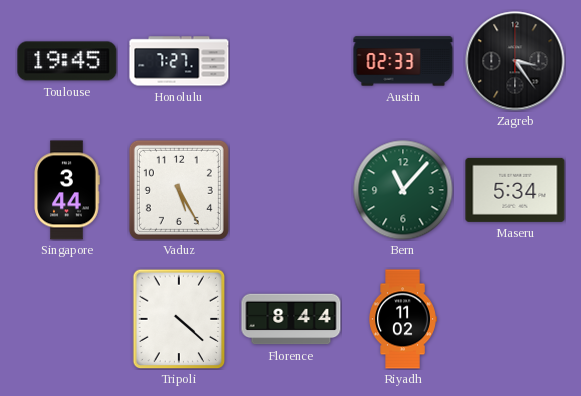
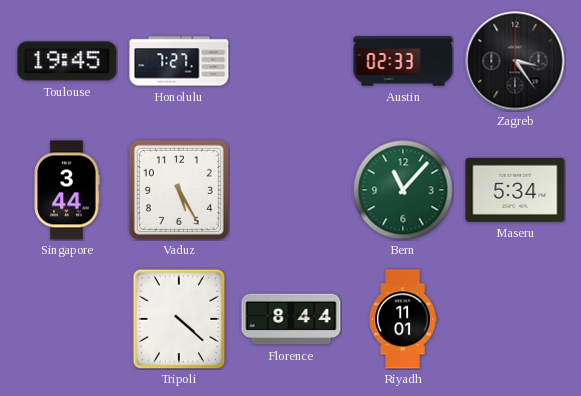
Riyadh: 11:02 -> 11:01
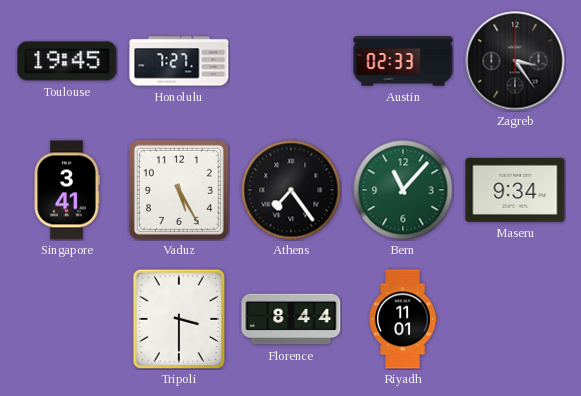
Singapore: 3:44 -> 3:41
Athens: none -> 7:24
Maseru: 5:34 -> 9:34
Tripoli: 4:22 -> 3:30
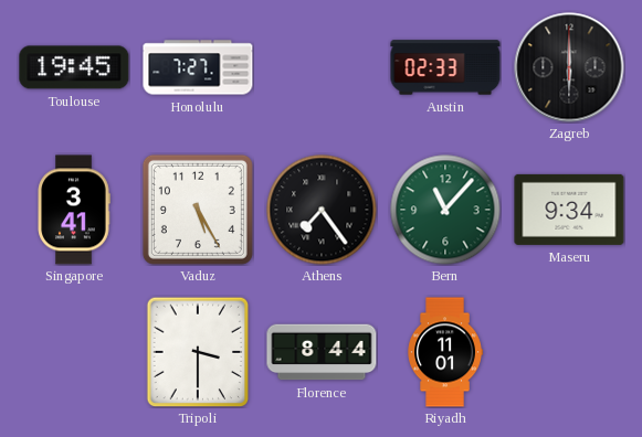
Zagreb: 3:24 -> 6:00
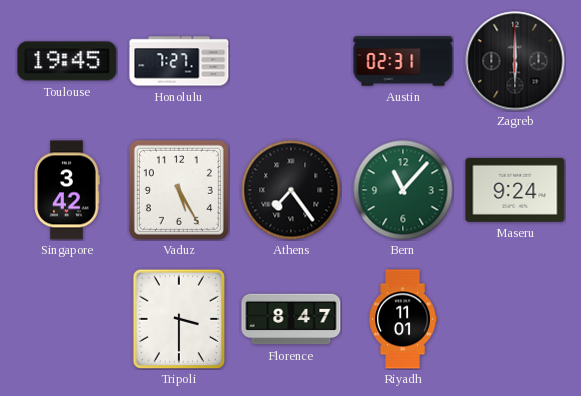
Austin: 02:33 -> 02:31
Singapore: 3:41 -> 3:42
Maseru: 9:34 -> 9:24
Florence: 8:44 -> 8:47
